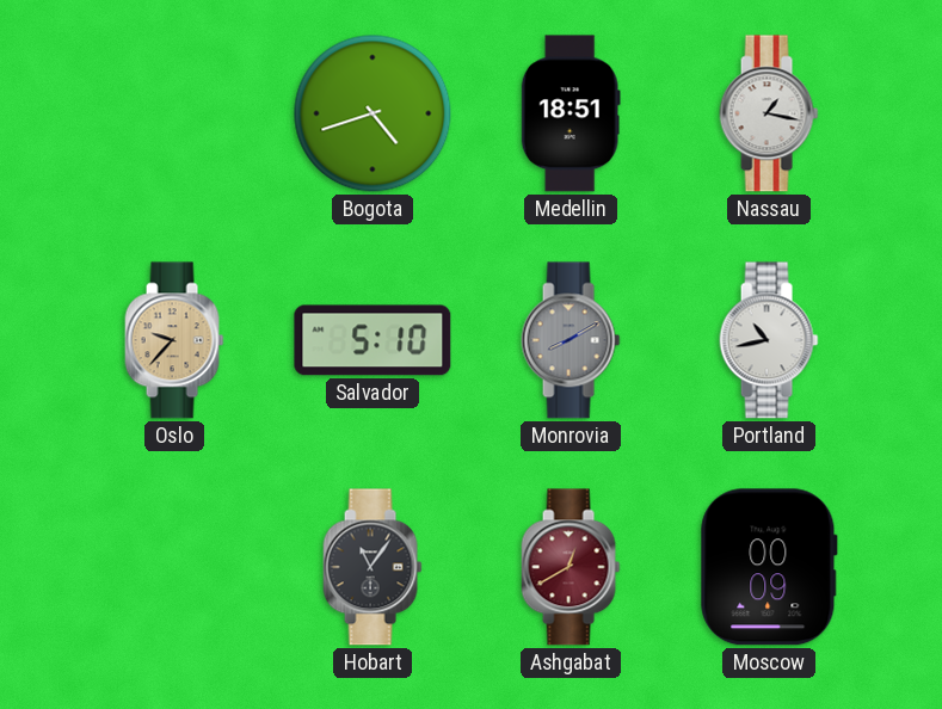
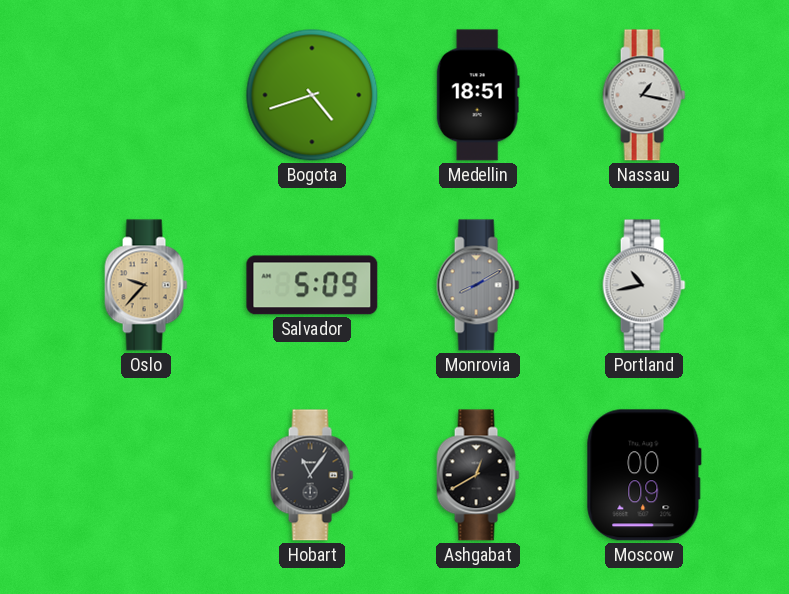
Salvador: 5:10 -> 5:09
Ashgabat dial: burgundy -> black
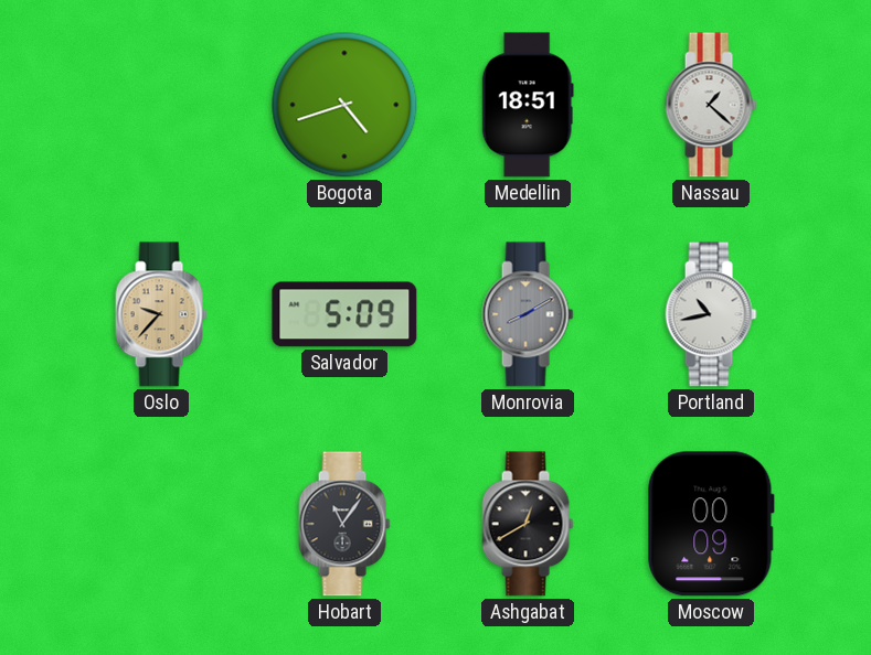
Nassau: 1:17 -> 1:22
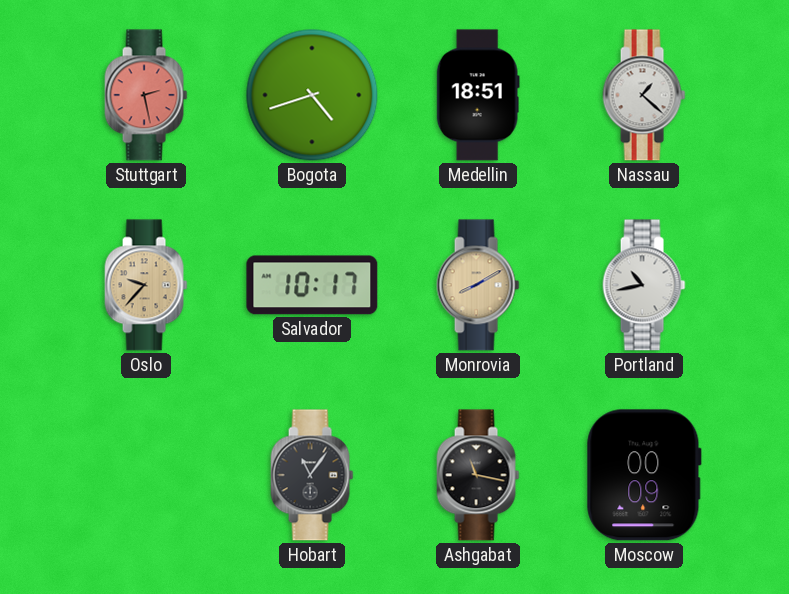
Stuttgart: none -> 2:28
Salvador: 5:09 -> 10:17
Monrovia dial: grey -> champagne
Ashgabat: 12:40 -> 11:17
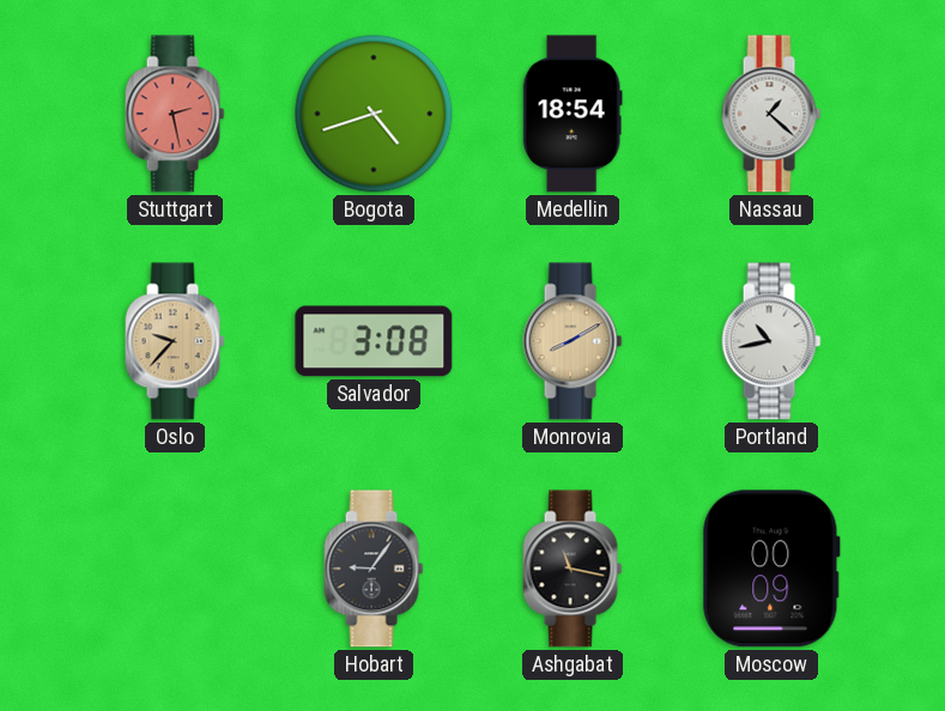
Medellin: 18:51 -> 18:54
Salvador: 10:17 -> 3:08
Hobart: 11:06 -> 9:06
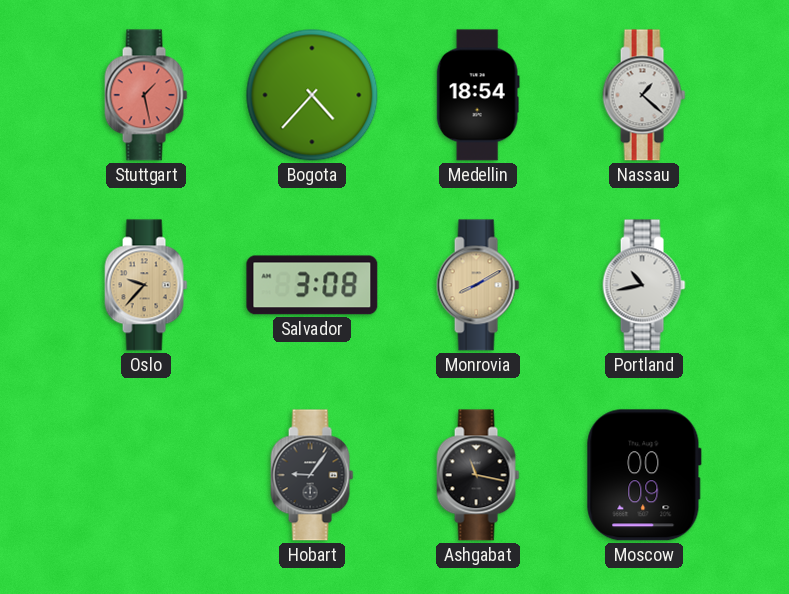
Stuttgart: 2:28 -> 1:28
Bogota: 4:42 -> 4:37
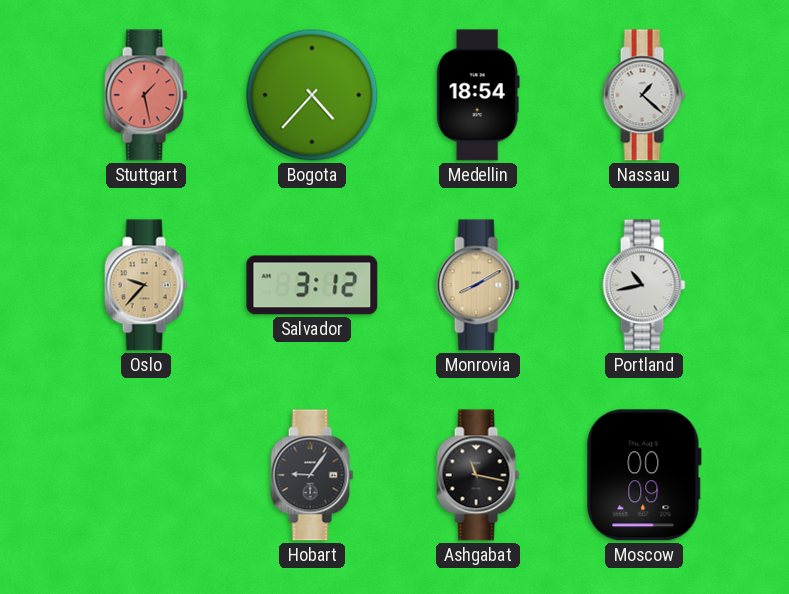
Salvador: 3:08 -> 3:12
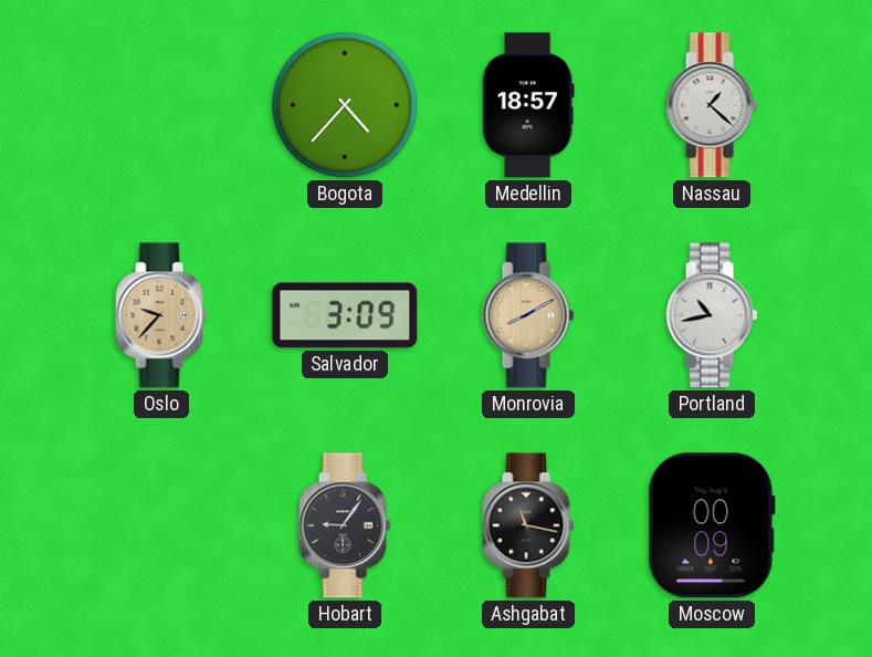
Stuttgart: 1:28 -> none
Medellin: 18:54 -> 18:57
Salvador: 3:12 -> 3:09
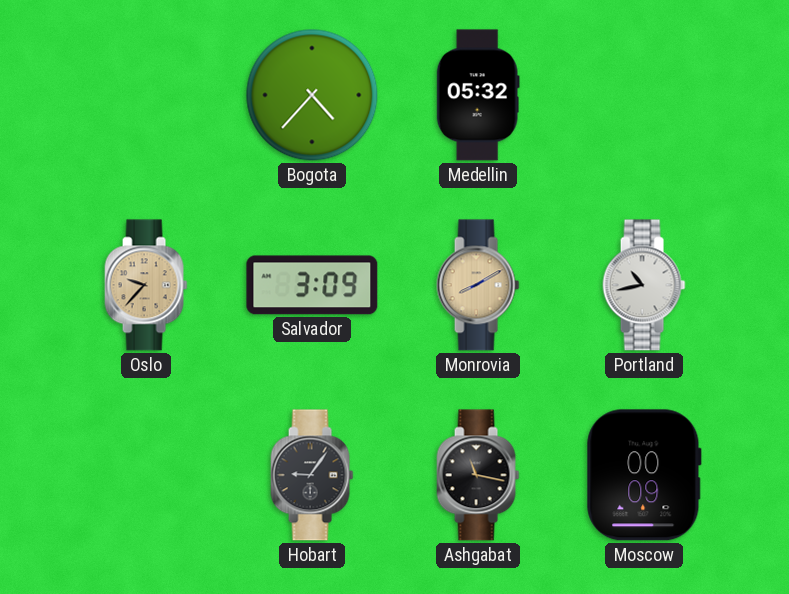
Medellin: 18:57 -> 05:32
Nassau: 1:22 -> none
